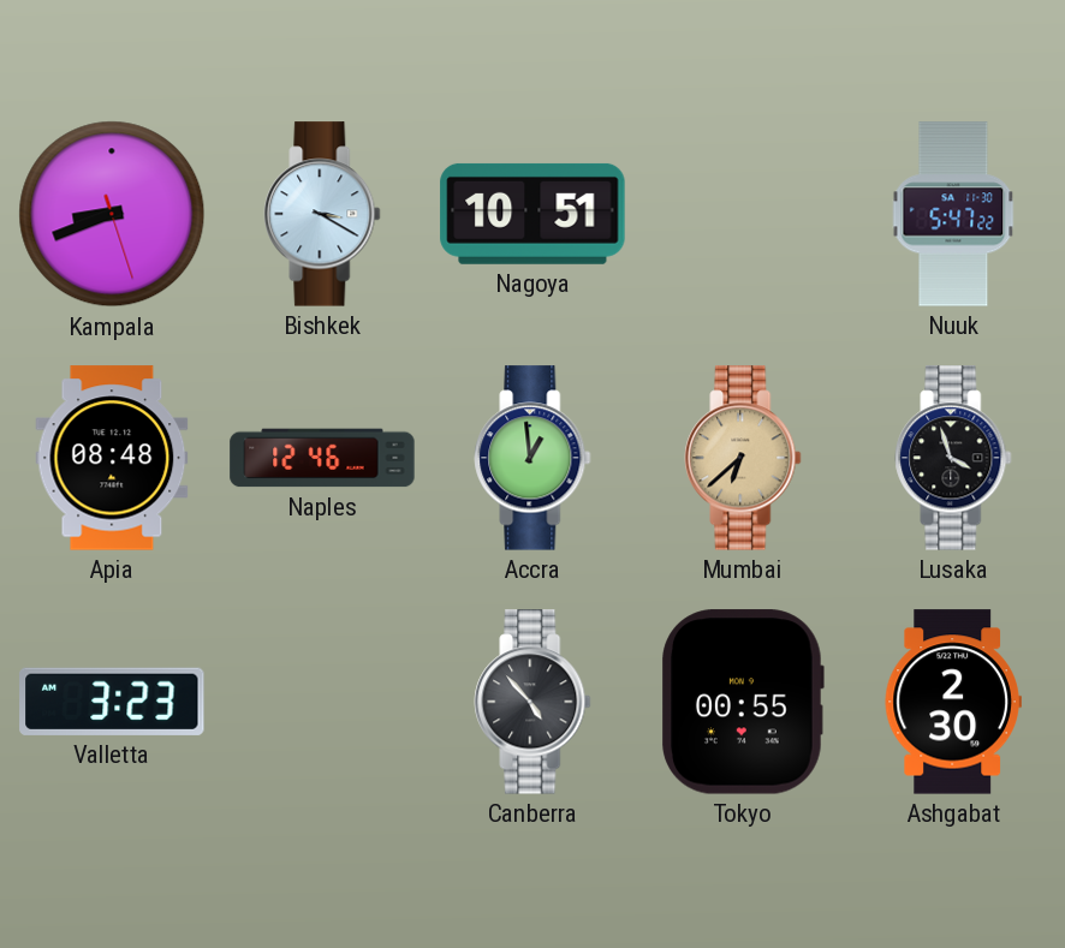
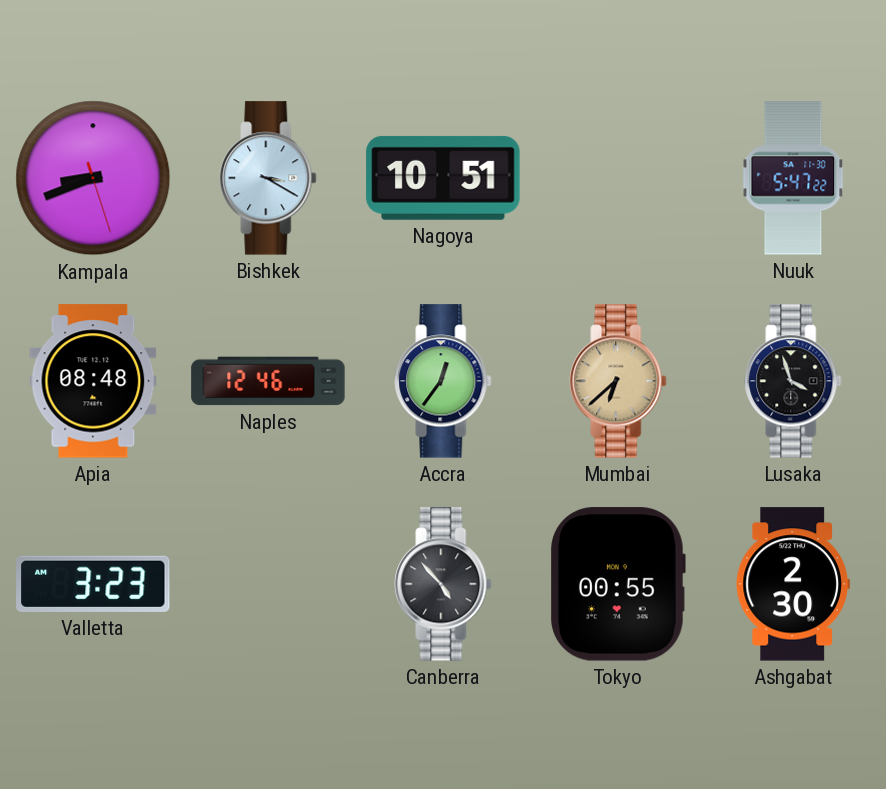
Accra: 12:59 -> 12:36
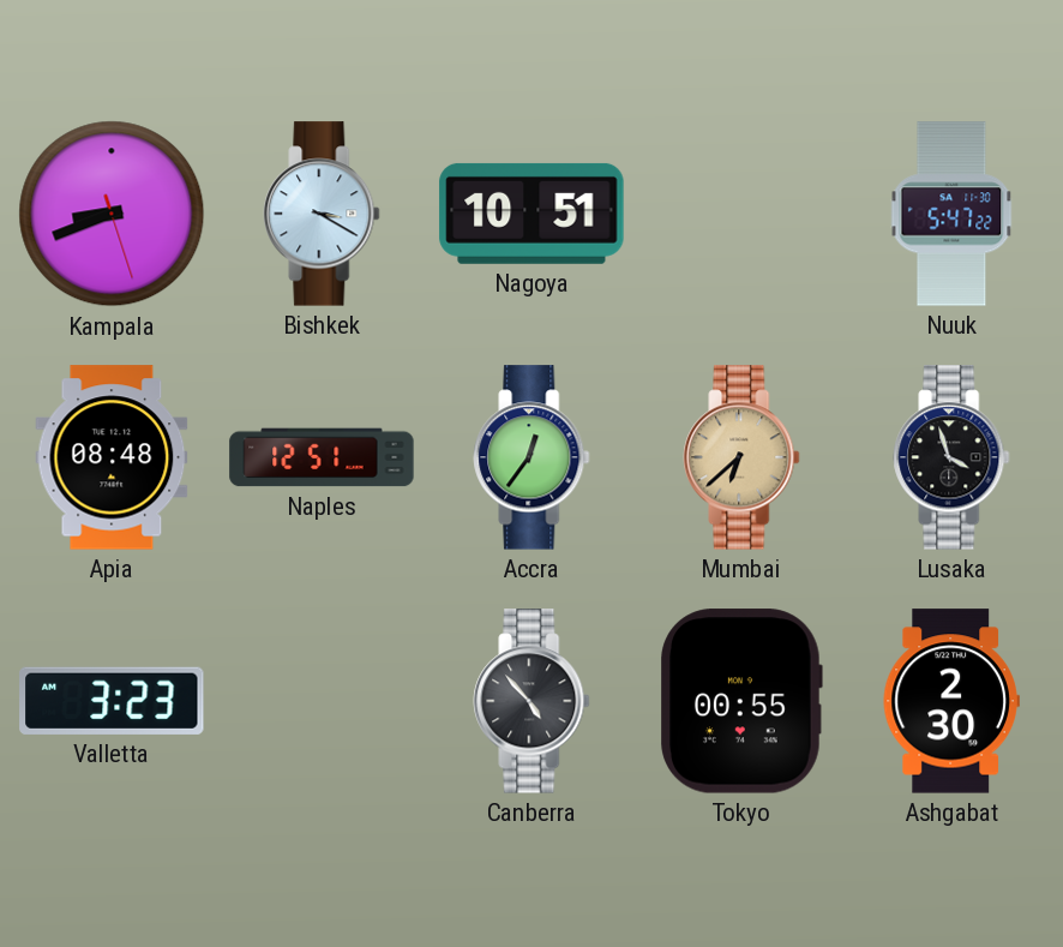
Naples: 12:46 -> 12:51
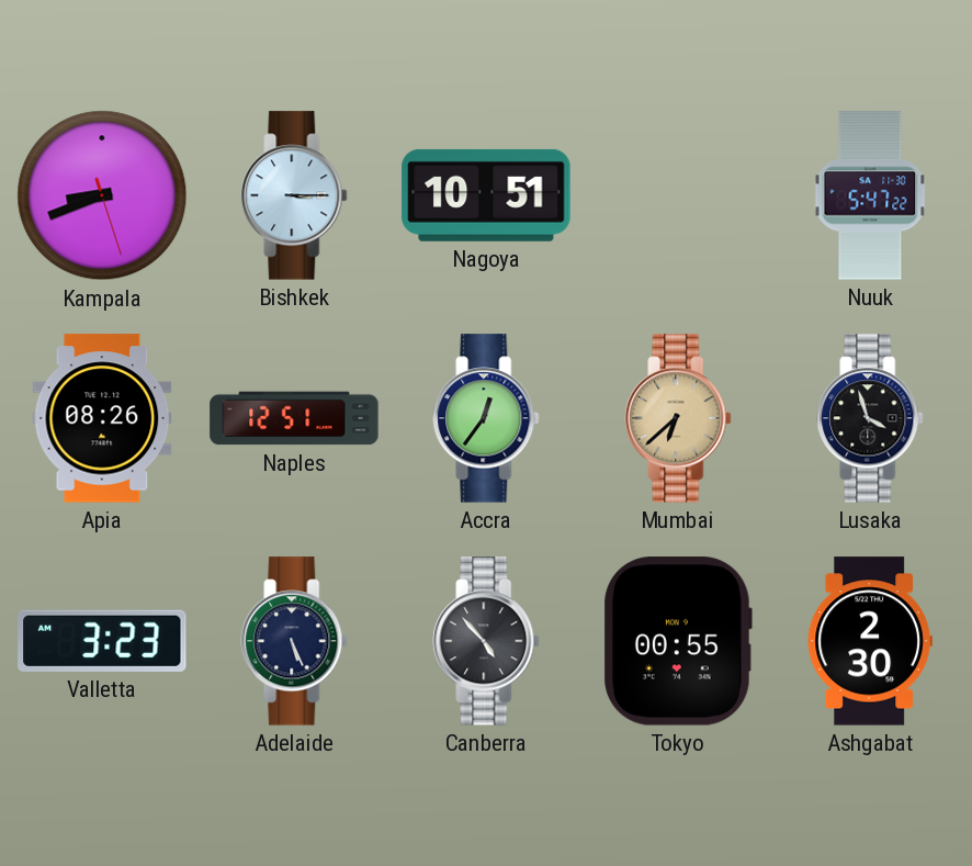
Bishkek: 3:20 -> 3:15
Apia: 08:48 -> 08:26
Adelaide: none -> 5:26
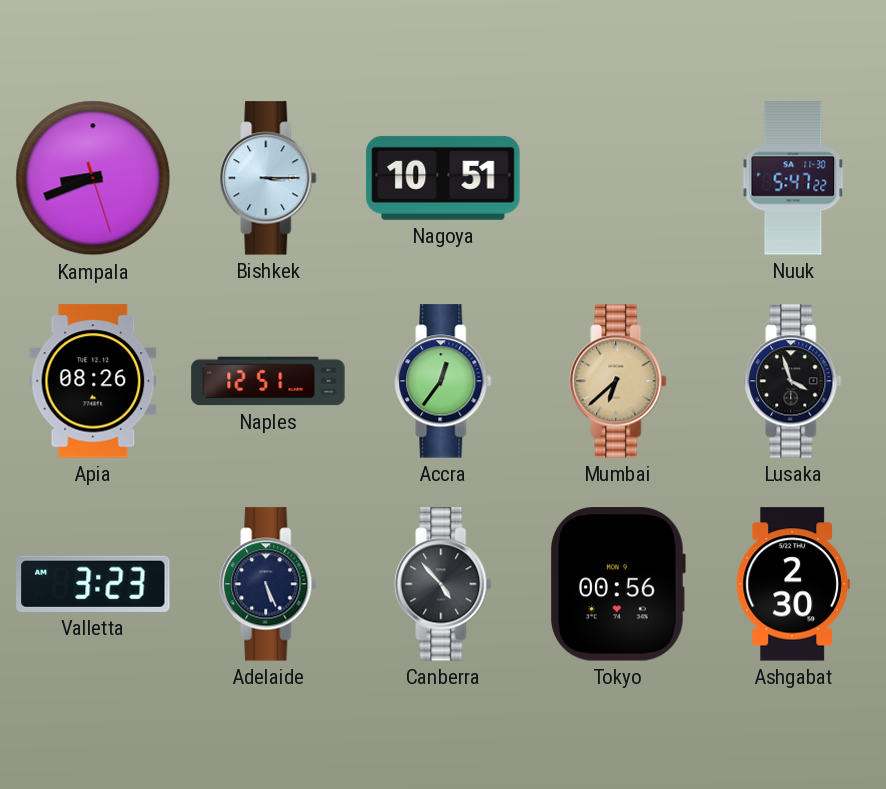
Tokyo: 00:55 -> 00:56
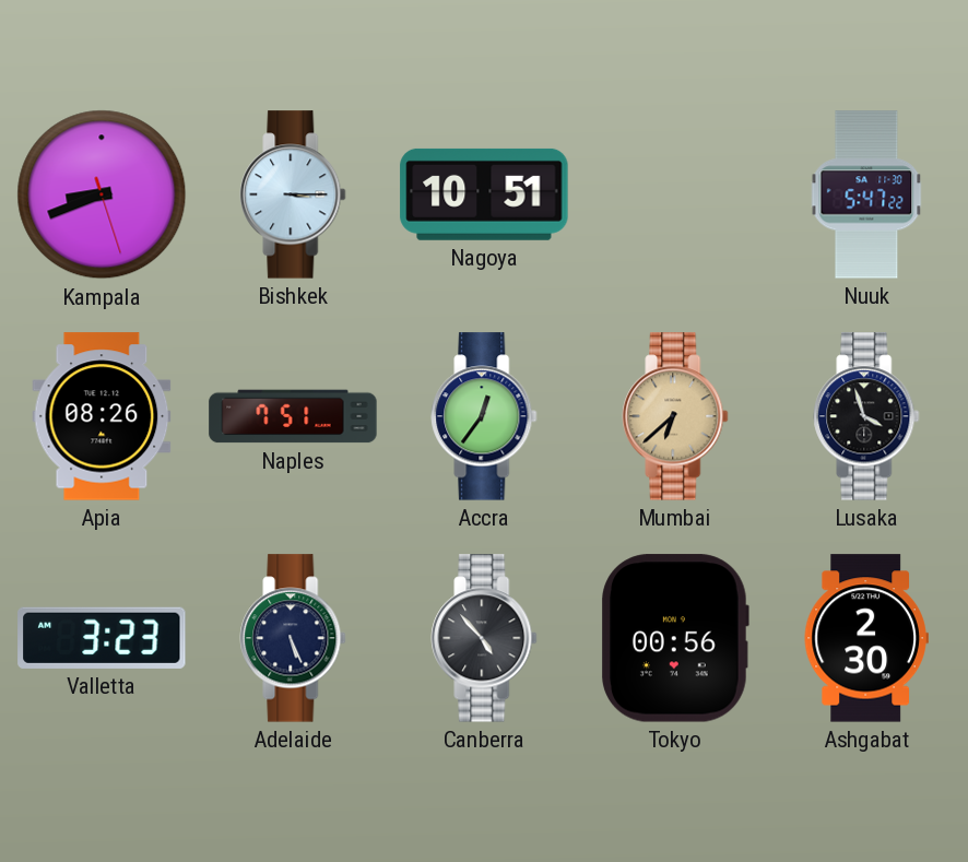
Naples: 12:51 -> 7:51
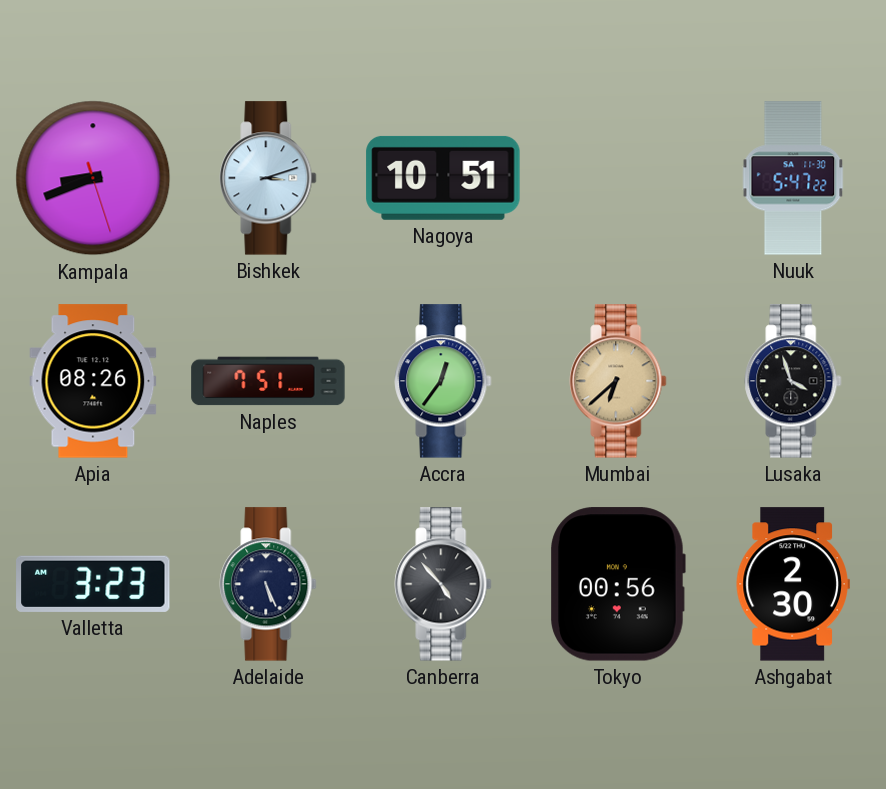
Bishkek: 3:15 -> 3:12
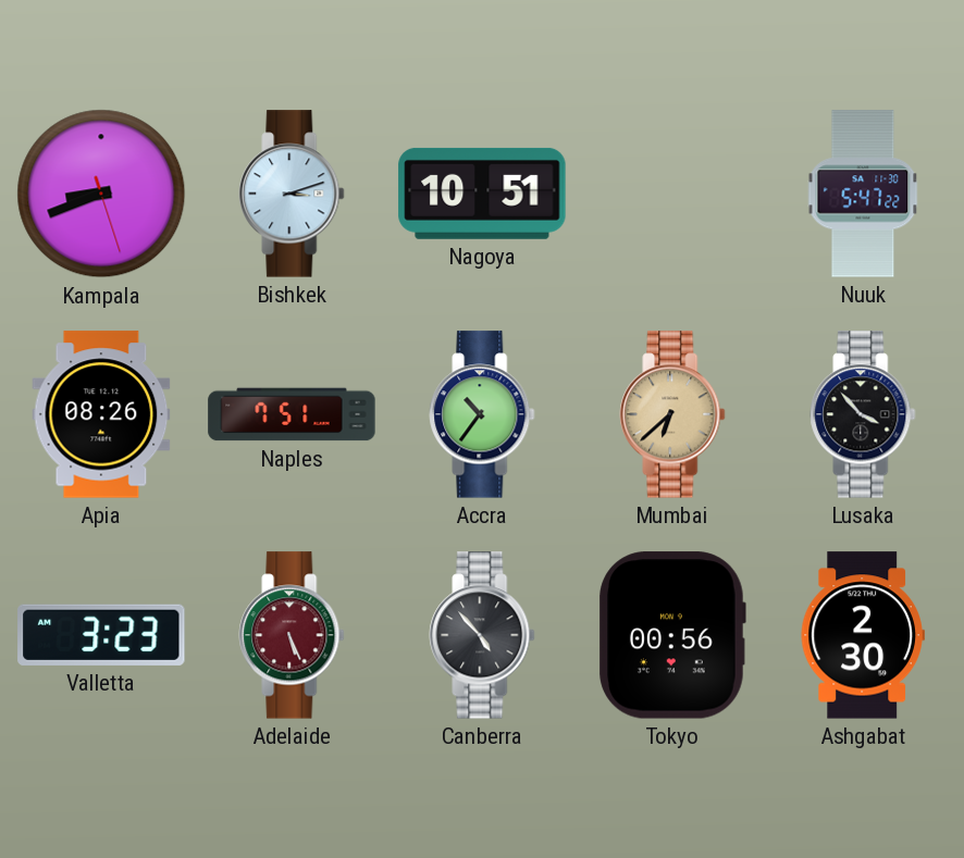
Accra: 12:36 -> 10:36
Lusaka: 3:57 -> 3:53
Adelaide dial: navy -> burgundy
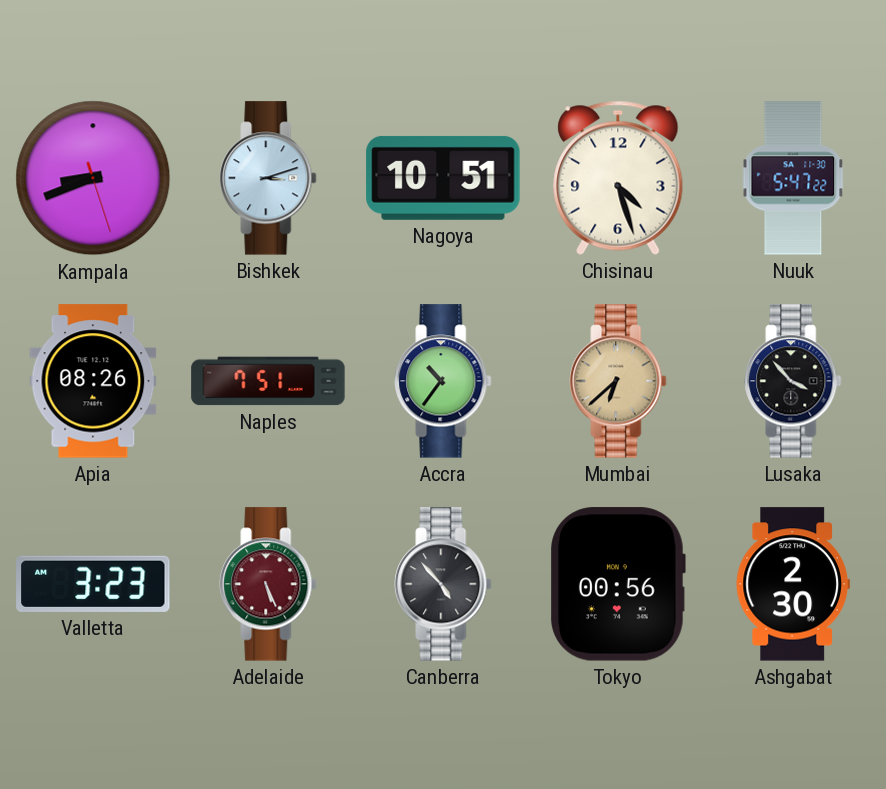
Chisinau: none -> 4:27
